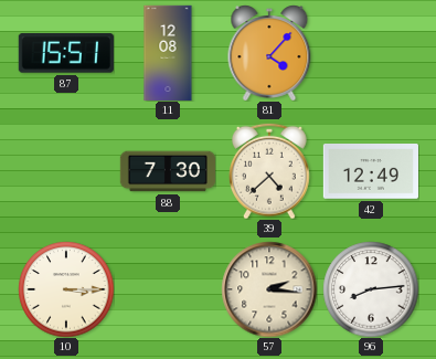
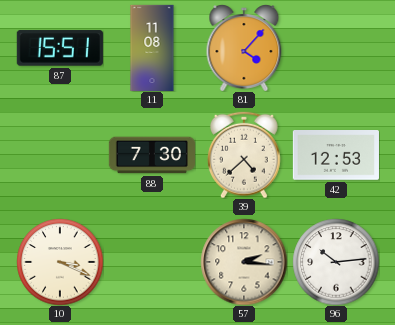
11: 12:08 -> 11:08
42: 12:49 -> 12:53
10: 3:15 -> 3:19
96: 8:14 -> 10:14
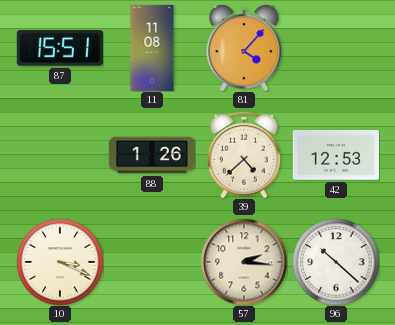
88: 7:30 -> 1:26
96: 10:14 -> 10:22
